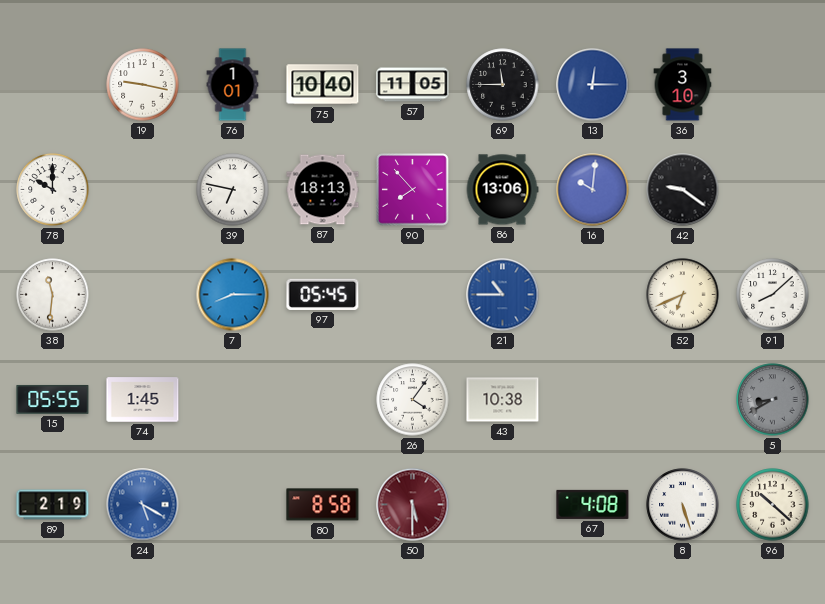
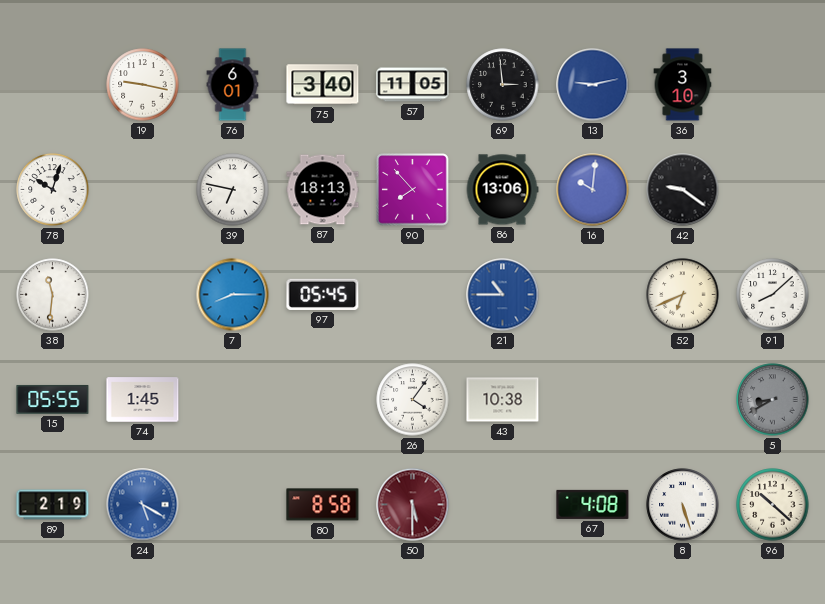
76: 1:01 -> 6:01
75: 10:40 -> 3:40
69: 11:45 -> 2:59
13: 12:15 -> 9:13
78: 10:00 -> 10:03
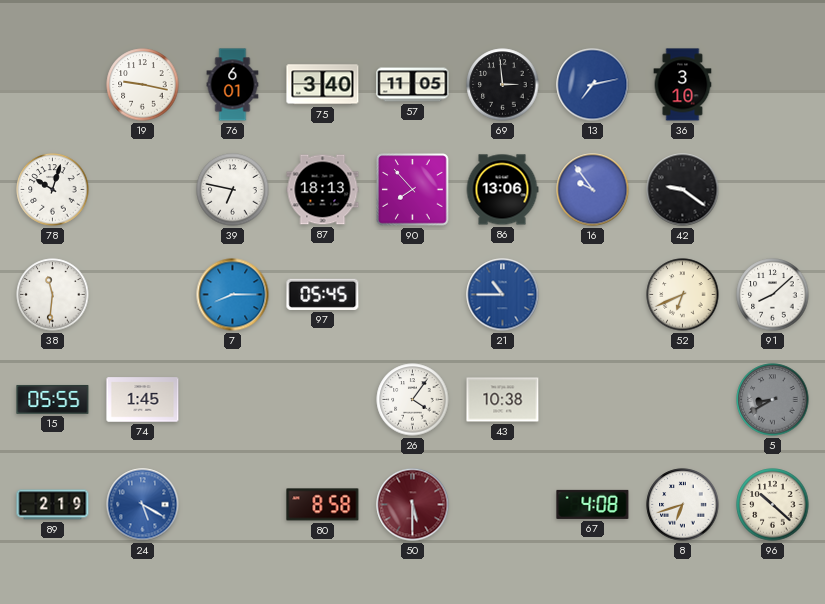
13: 9:13 -> 7:13
16: 10:01 -> 9:54
8: 5:27 -> 6:42
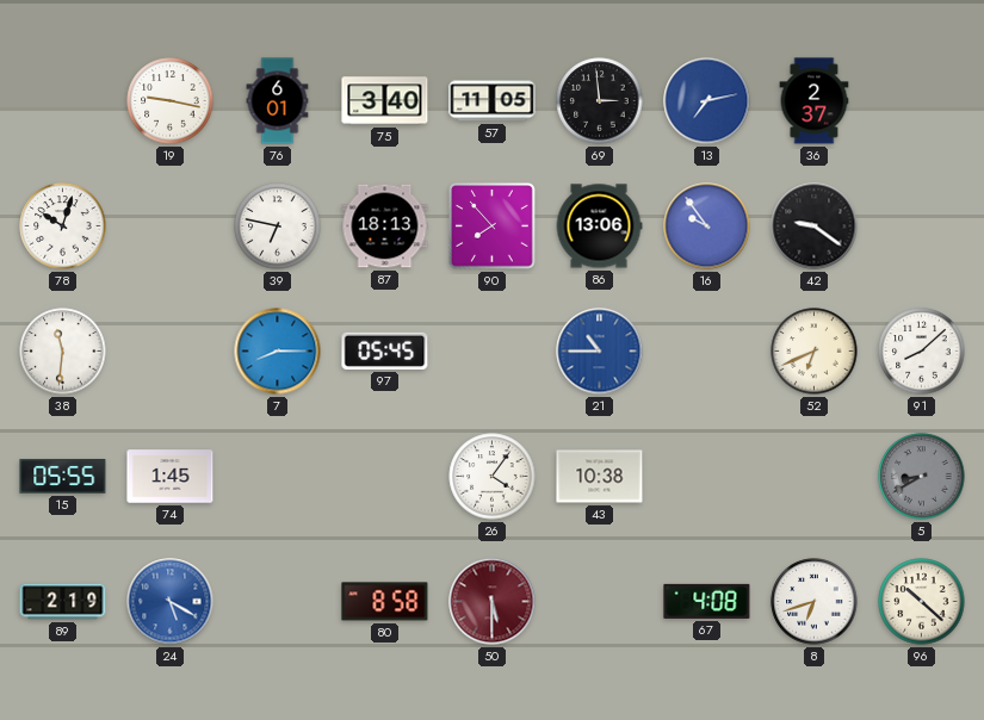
36: 3:10 -> 2:37
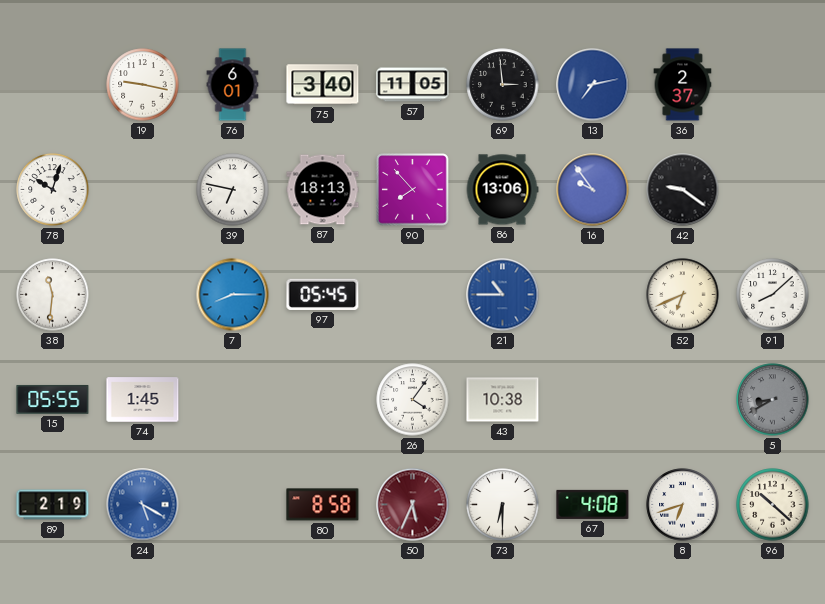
50: 5:30 -> 5:34
73: none -> 6:30
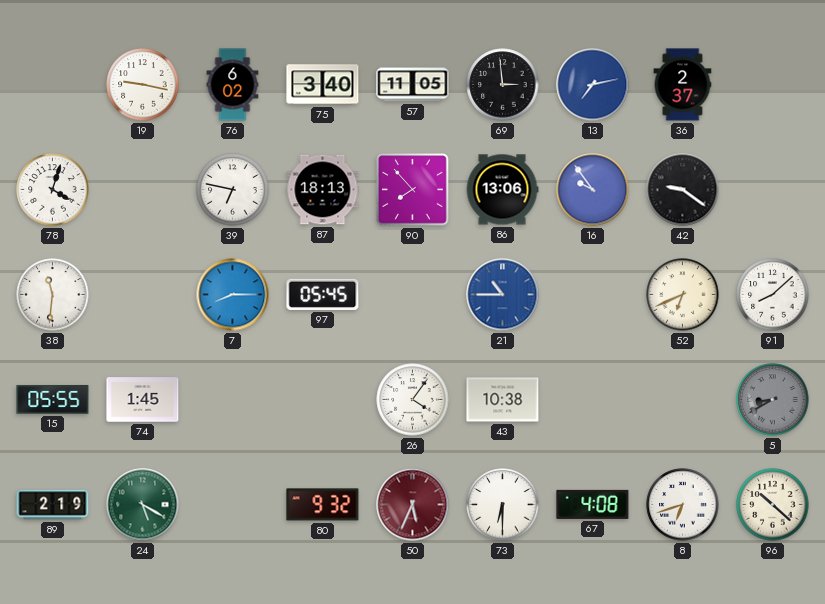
76: 6:01 -> 6:02
78: 10:03 -> 4:03
24 dial: blue -> green
80: 8:58 -> 9:32
